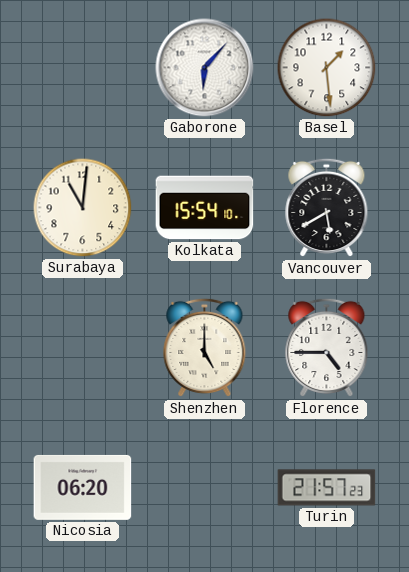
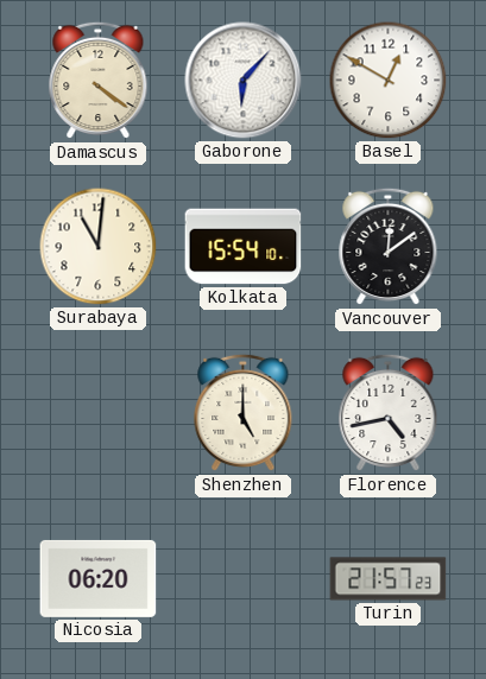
Damascus: none -> 4:21
Basel: 1:29 -> 12:50
Vancouver: 5:40 -> 12:09
Florence: 4:45 -> 4:43
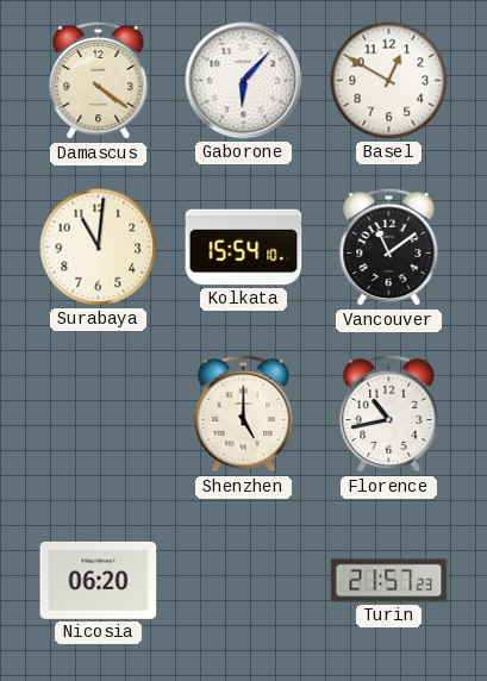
Vancouver: 12:09 -> 11:09
Florence: 4:43 -> 10:43
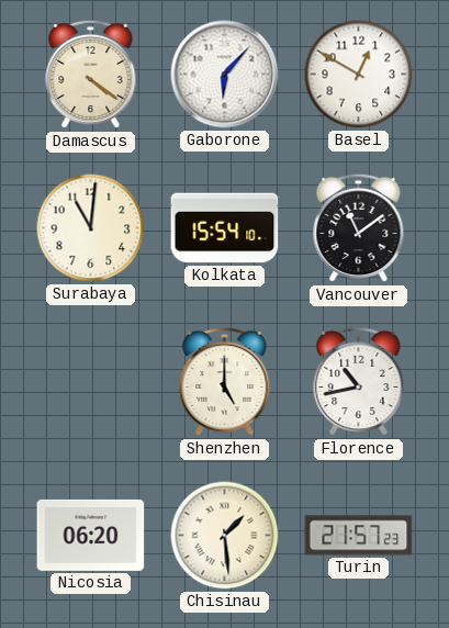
Chisinau: none -> 1:29
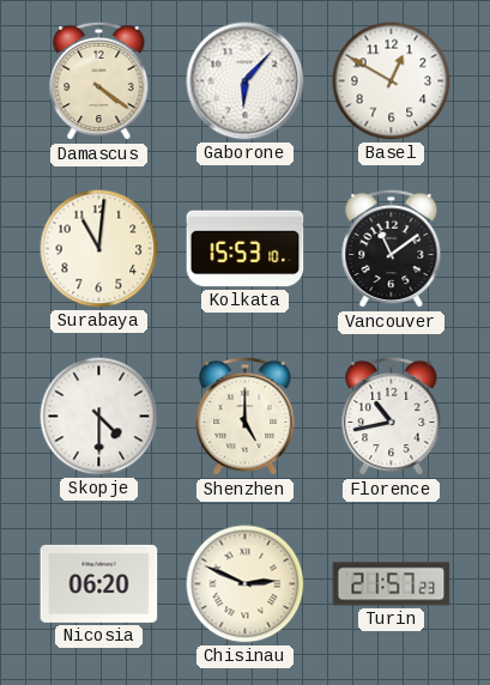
Kolkata: 15:54 -> 15:53
Skopje: none -> 4:30
Chisinau: 1:29 -> 2:49
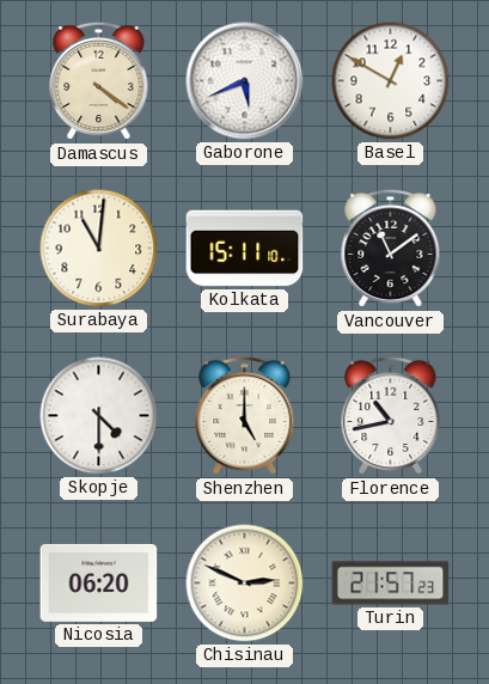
Gaborone: 6:07 -> 5:41
Kolkata: 15:53 -> 15:11
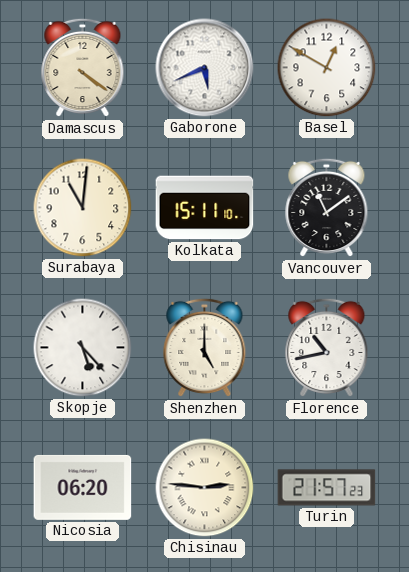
Skopje: 4:30 -> 5:23
Chisinau: 2:49 -> 2:46
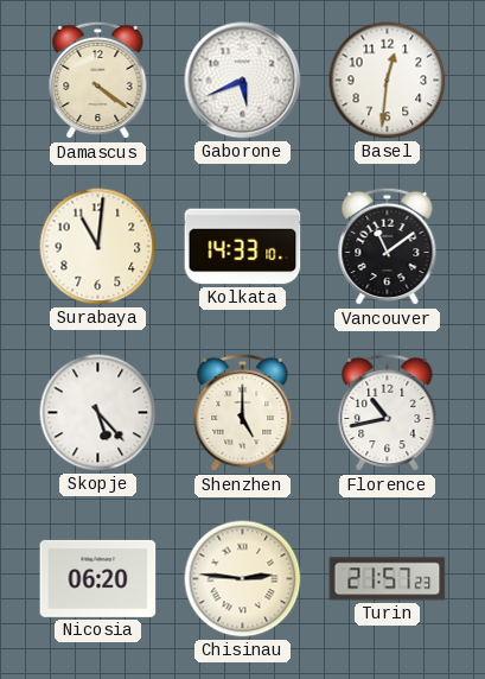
Basel: 12:50 -> 12:31
Kolkata: 15:11 -> 14:33
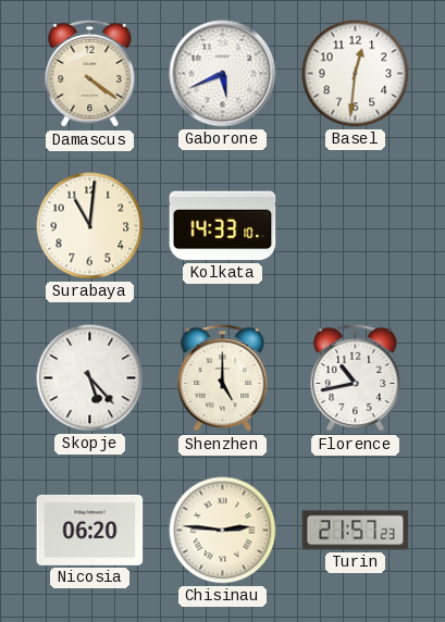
Vancouver: 11:09 -> none
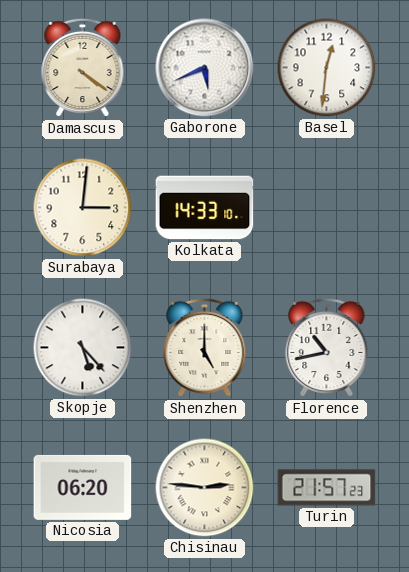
Surabaya: 11:01 -> 3:01
